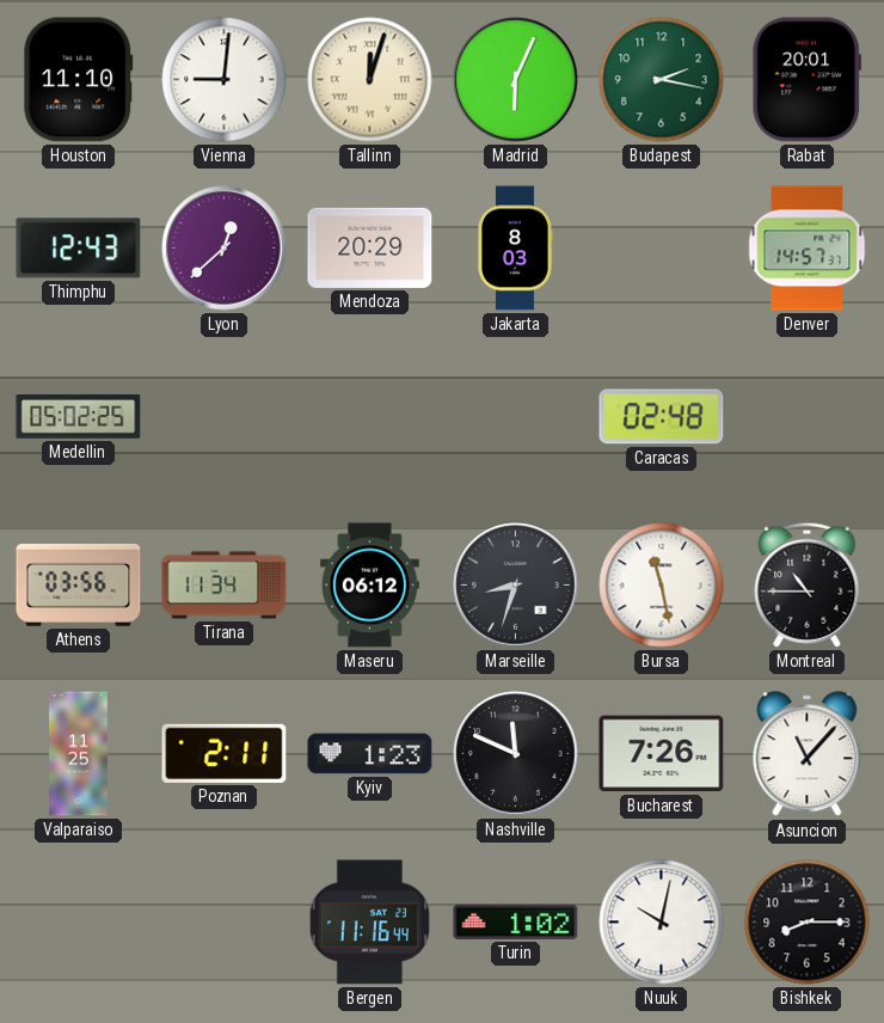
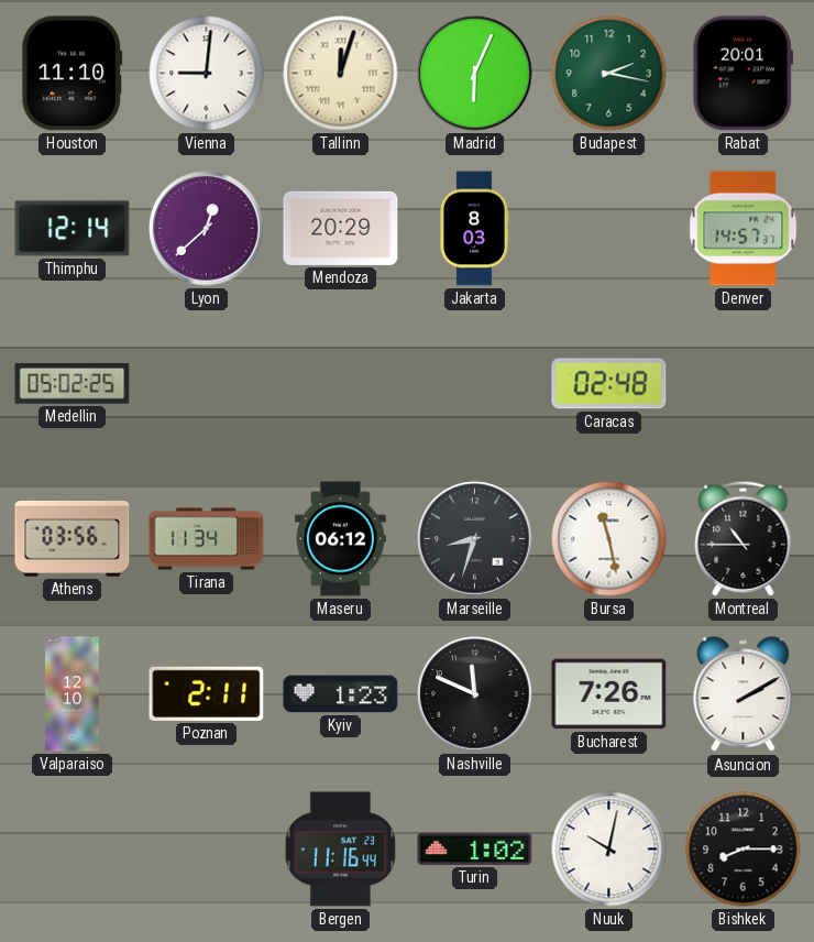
Thimphu: 12:43 -> 12:14
Valparaiso: 11:25 -> 12:10
Asuncion: 11:07 -> 2:10
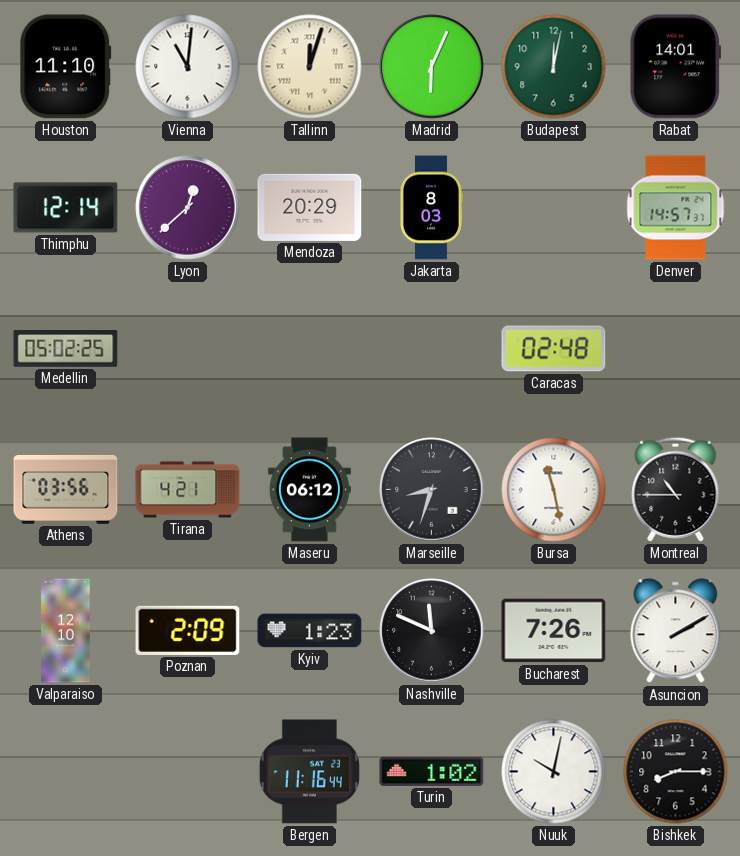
Vienna: 9:01 -> 11:01
Budapest: 2:17 -> 12:02
Rabat: 20:01 -> 14:01
Tirana: 11:34 -> 4:21
Poznan: 2:11 -> 2:09
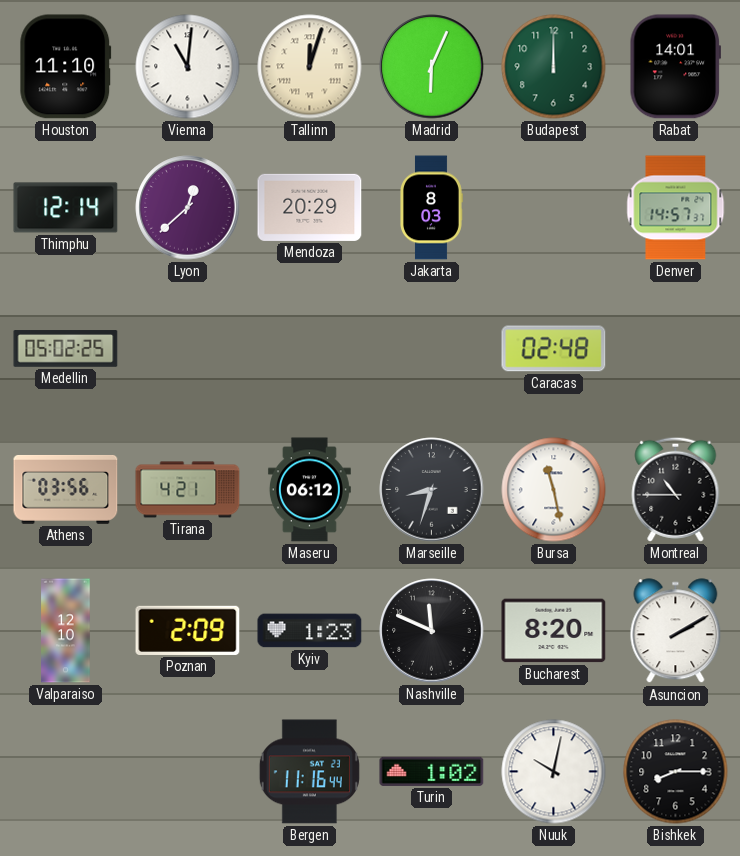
Budapest: 12:02 -> 12:00
Bucharest: 7:26 -> 8:20
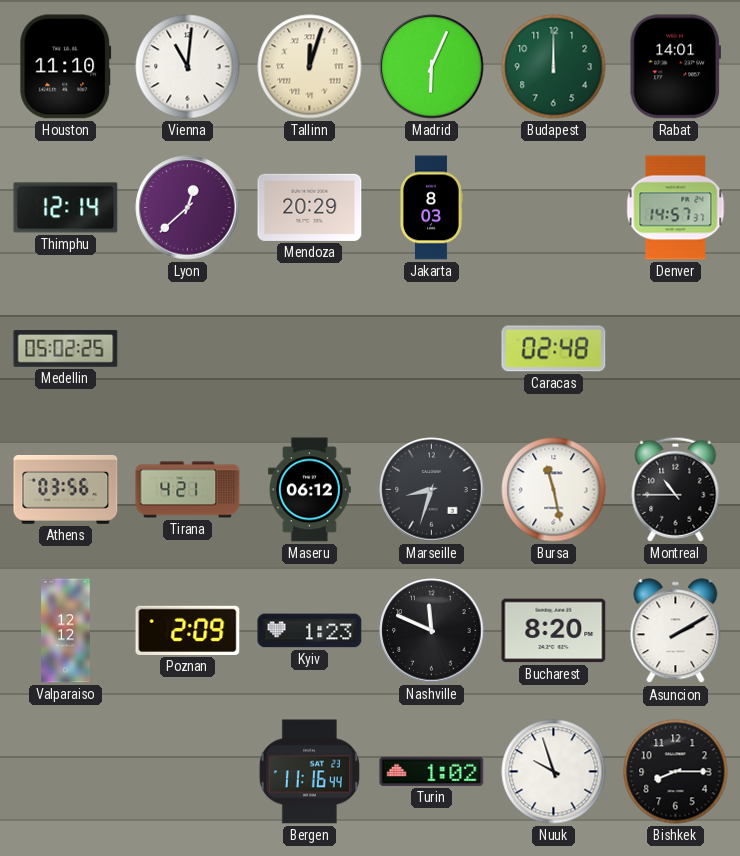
Valparaiso: 12:10 -> 12:12
Nuuk: 10:02 -> 9:57
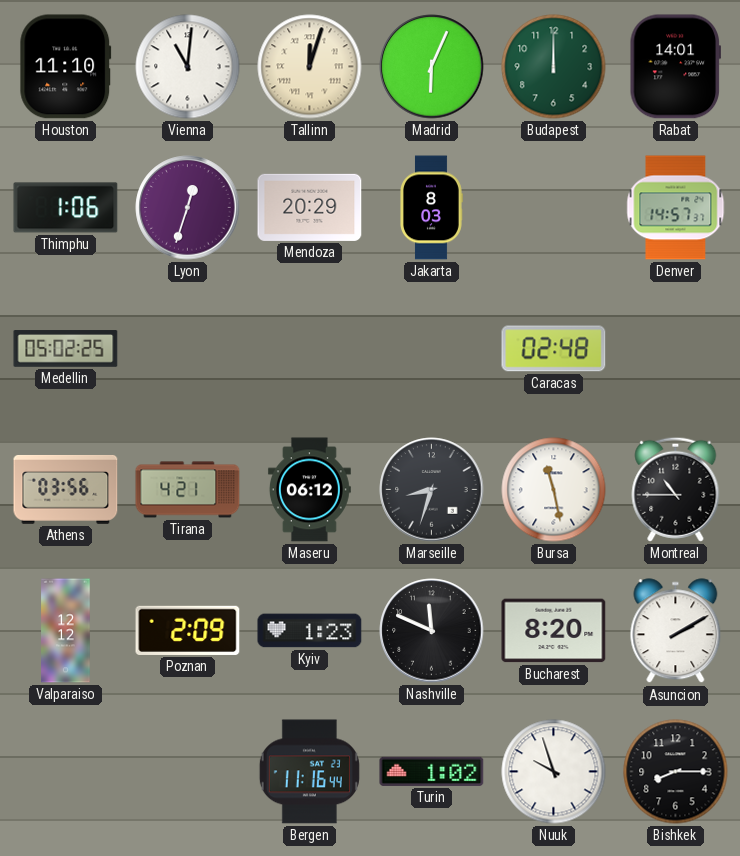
Thimphu: 12:14 -> 1:06
Lyon: 12:38 -> 12:33
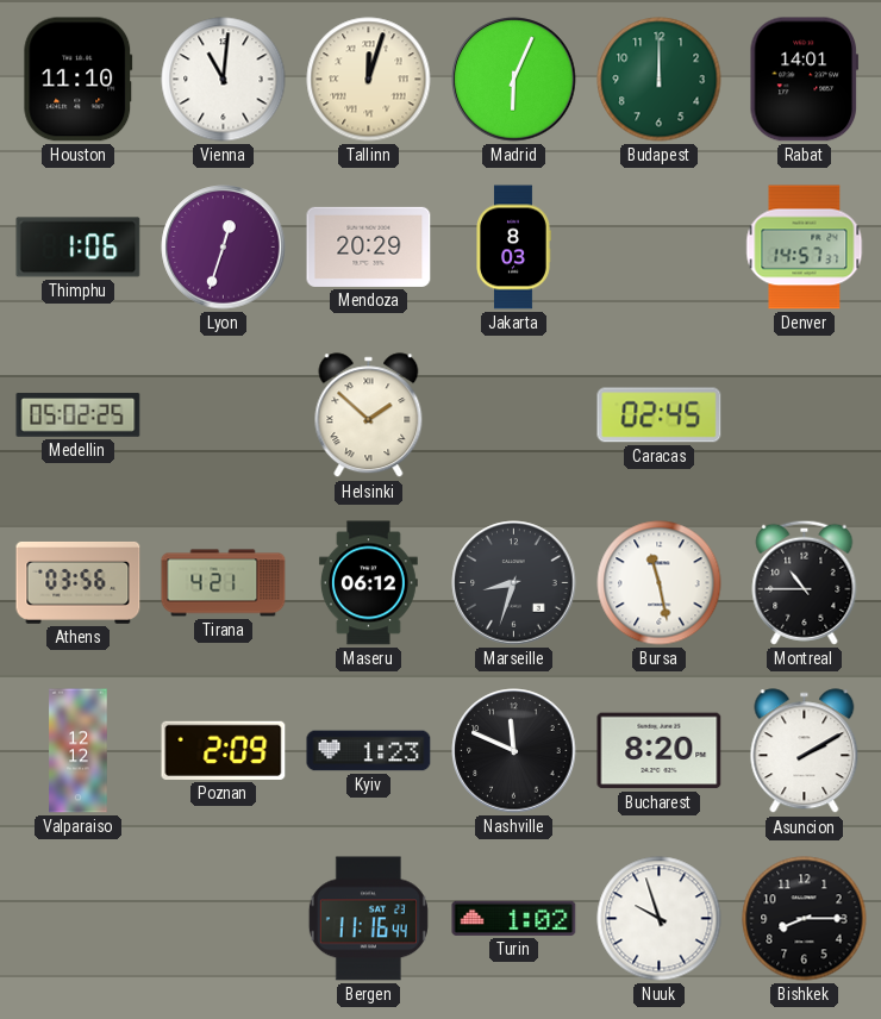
Helsinki: none -> 1:52
Caracas: 02:48 -> 02:45
